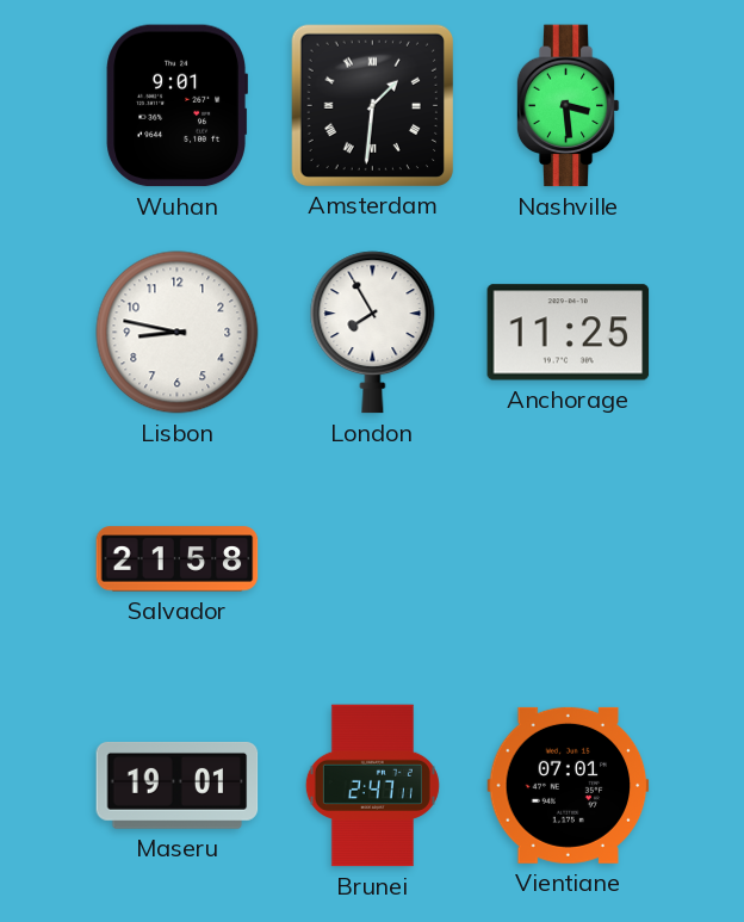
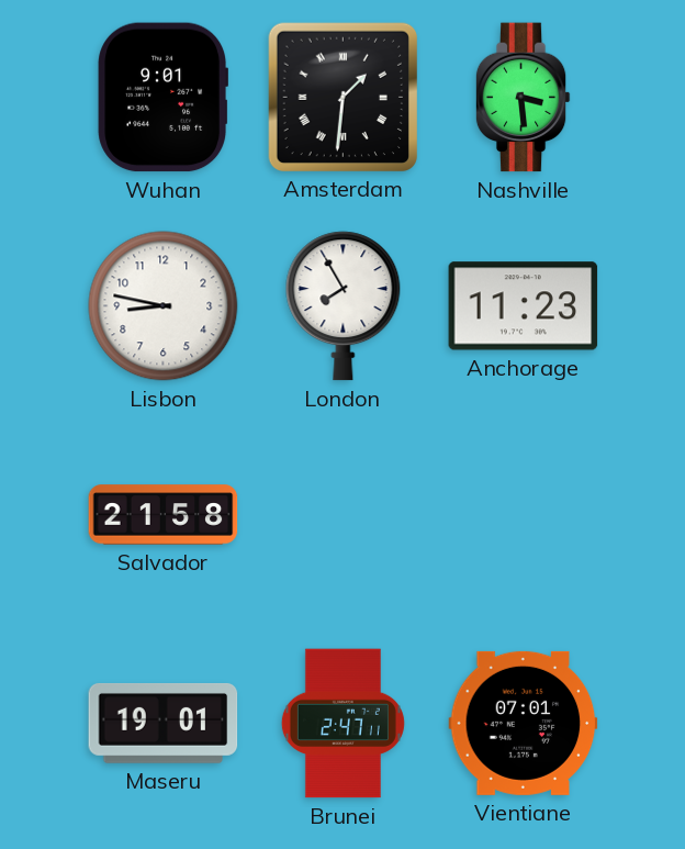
Anchorage: 11:25 -> 11:23
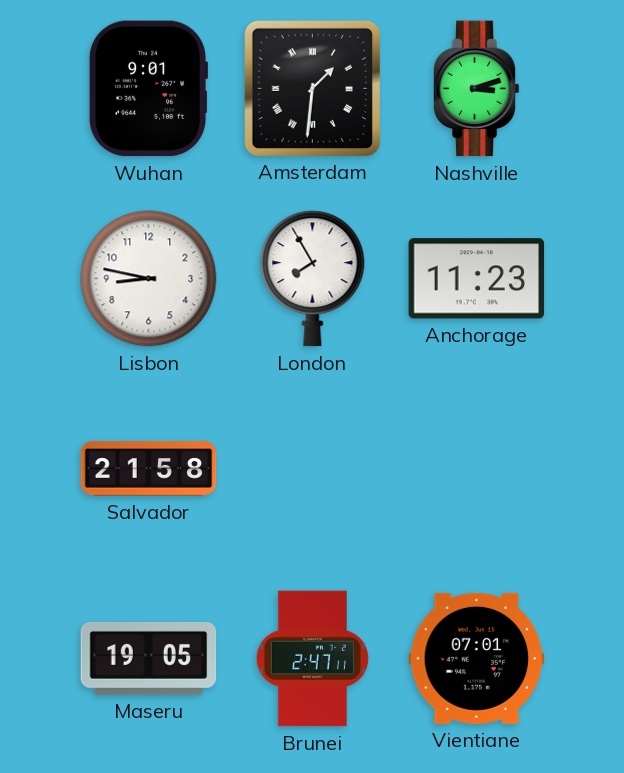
Nashville: 3:29 -> 3:12
Maseru: 19:01 -> 19:05
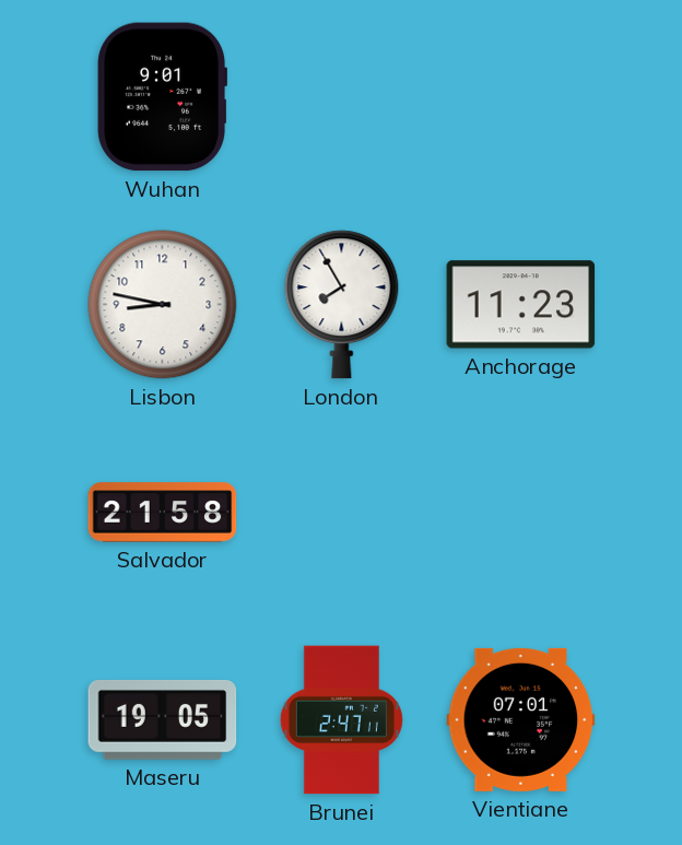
Amsterdam: 1:31 -> none
Nashville: 3:12 -> none
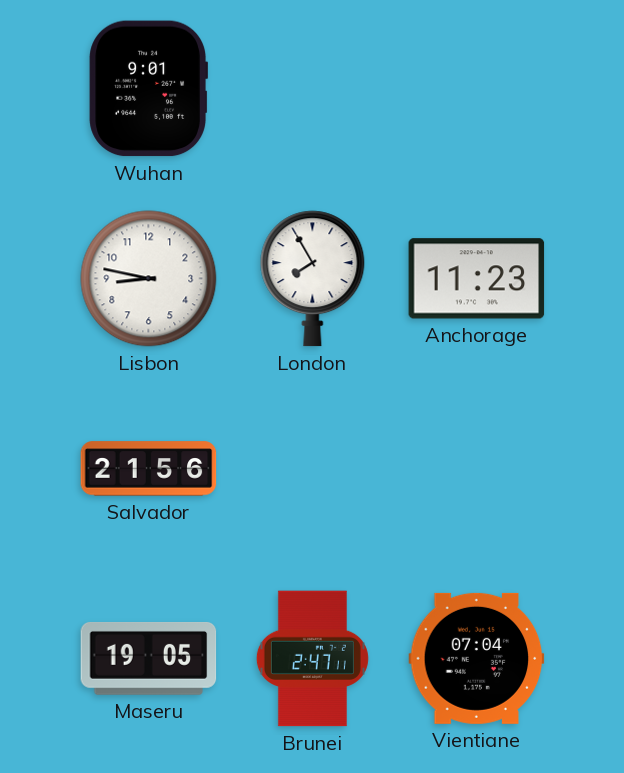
Salvador: 21:58 -> 21:56
Vientiane: 07:01 -> 07:04
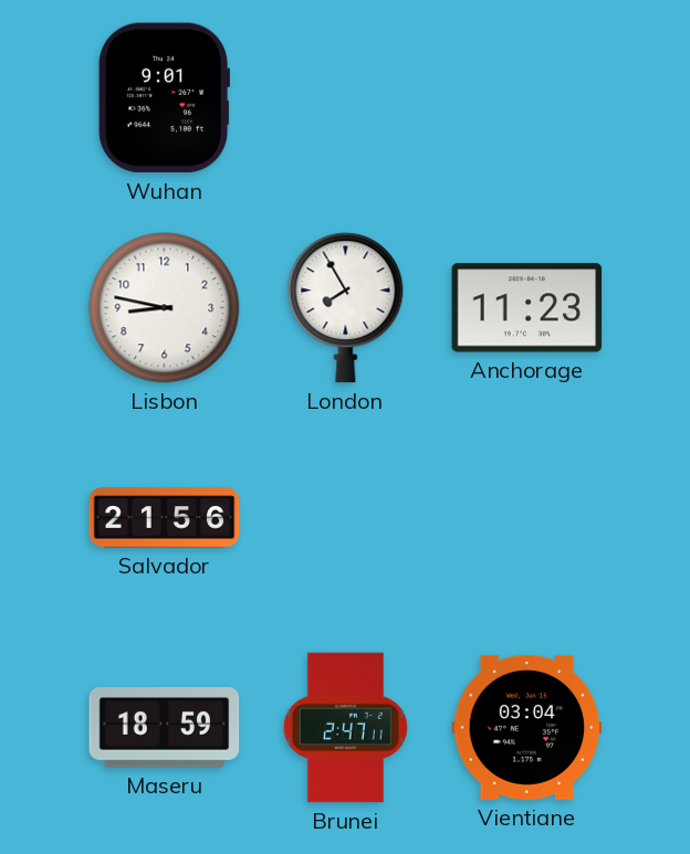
Maseru: 19:05 -> 18:59
Vientiane: 07:04 -> 03:04
